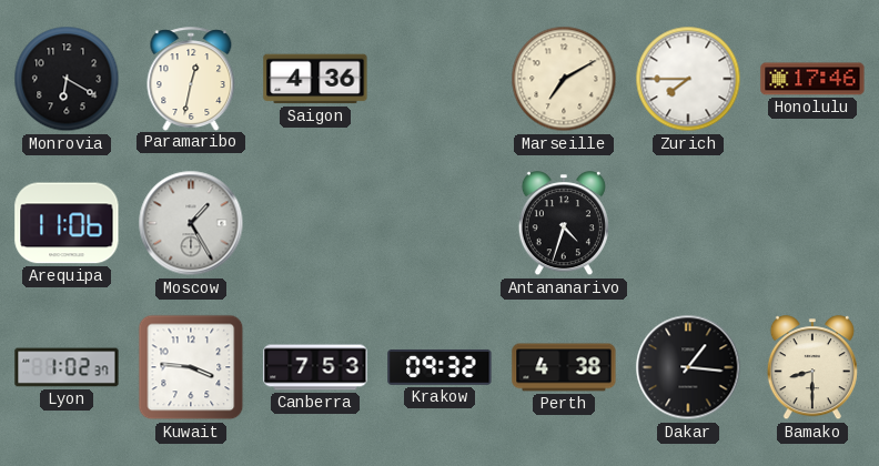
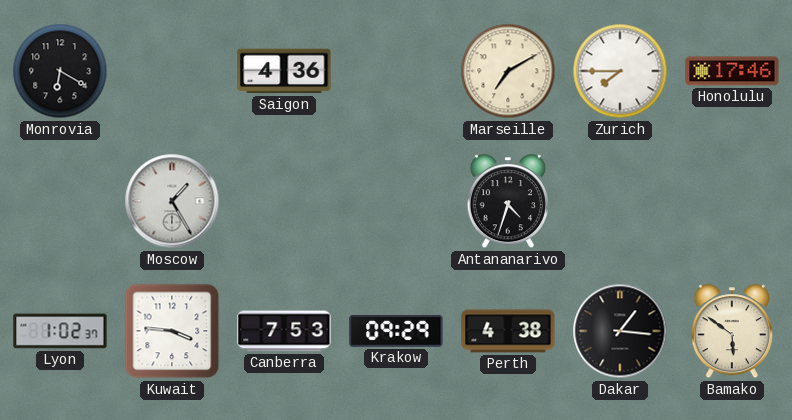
Paramaribo: 12:32 -> none
Arequipa: 11:06 -> none
Krakow: 09:32 -> 09:29
Bamako: 8:30 -> 5:51
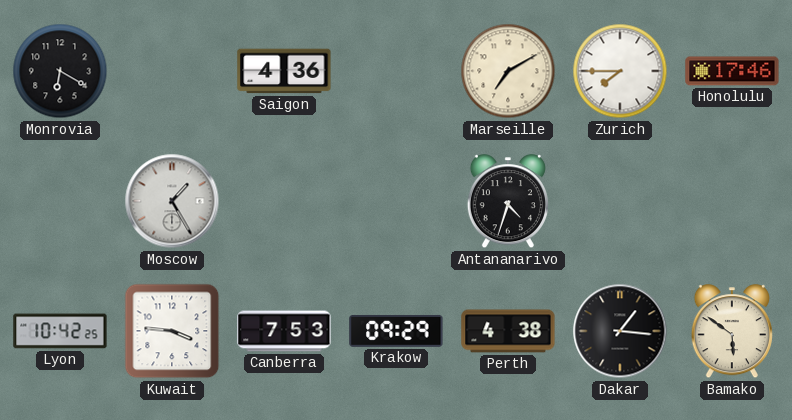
Lyon: 1:02 -> 10:42
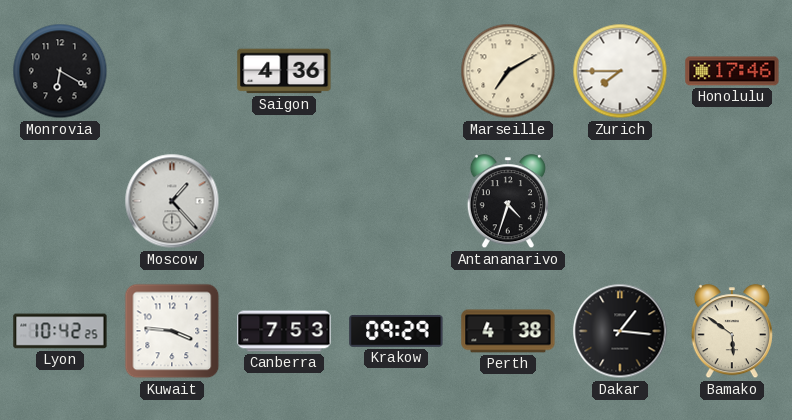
Moscow: 1:25 -> 1:23
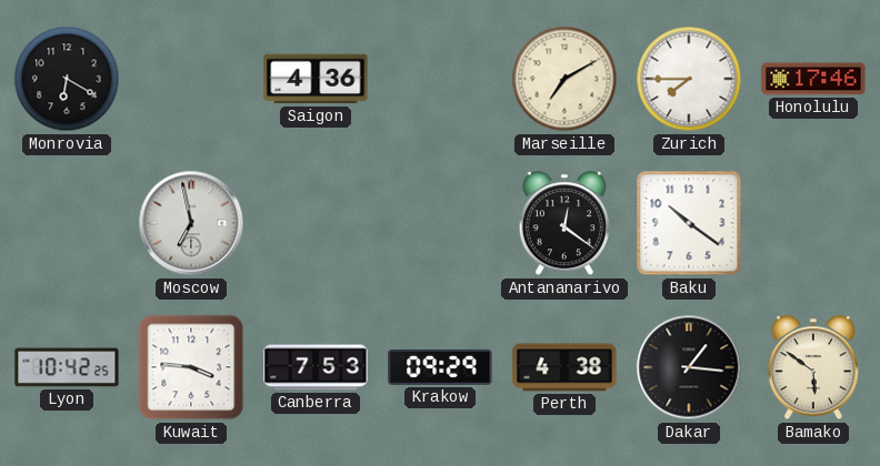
Moscow: 1:23 -> 6:58
Antananarivo: 4:33 -> 12:21
Baku: none -> 10:21
